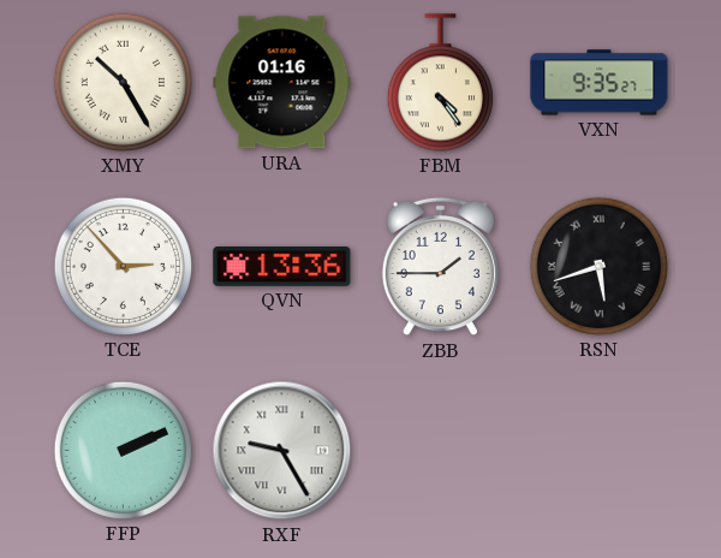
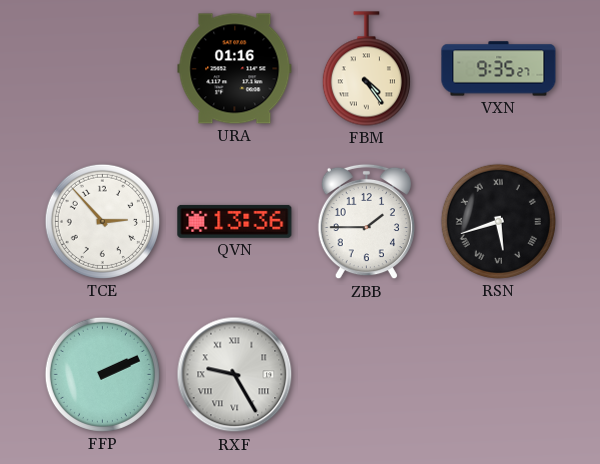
XMY: 10:25 -> none
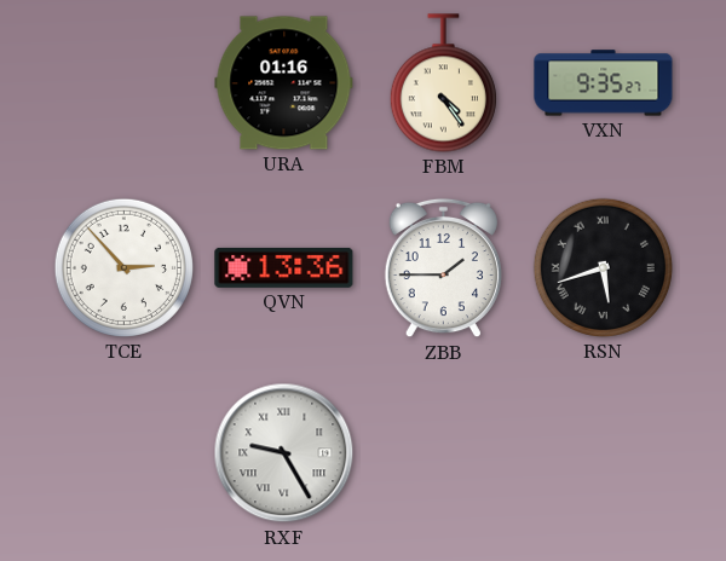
FFP: 2:11 -> none
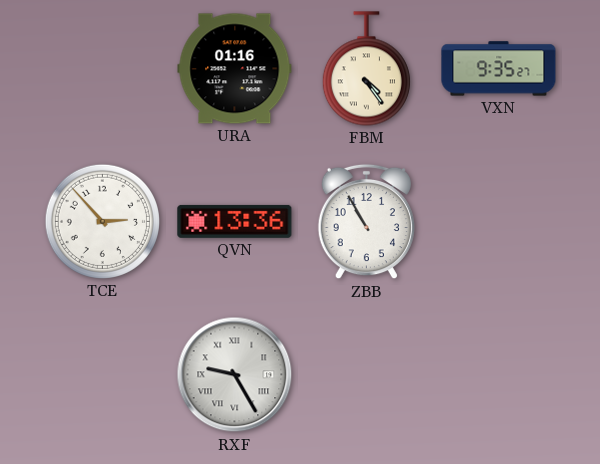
ZBB: 1:45 -> 10:55
RSN: 5:42 -> none
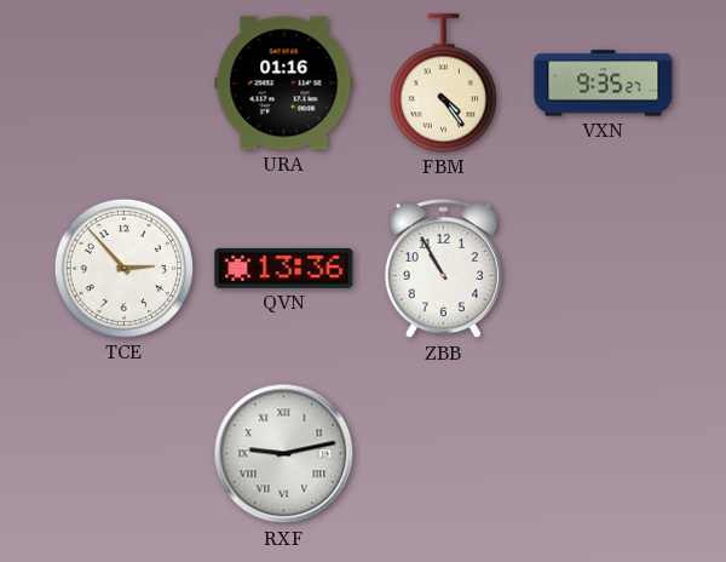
RXF: 9:25 -> 9:13
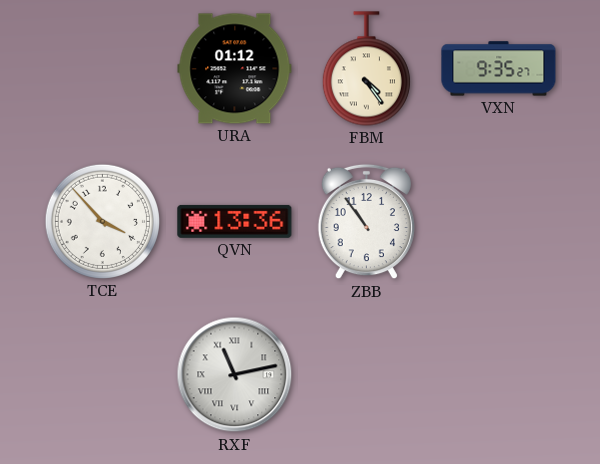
URA: 01:16 -> 01:12
TCE: 2:53 -> 3:53
ZBB: 10:55 -> 10:54
RXF: 9:13 -> 11:13
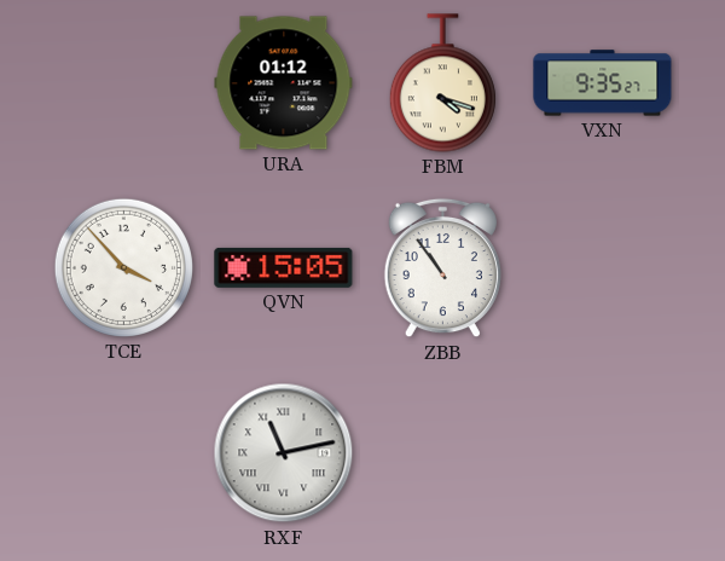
FBM: 4:24 -> 4:18
QVN: 13:36 -> 15:05
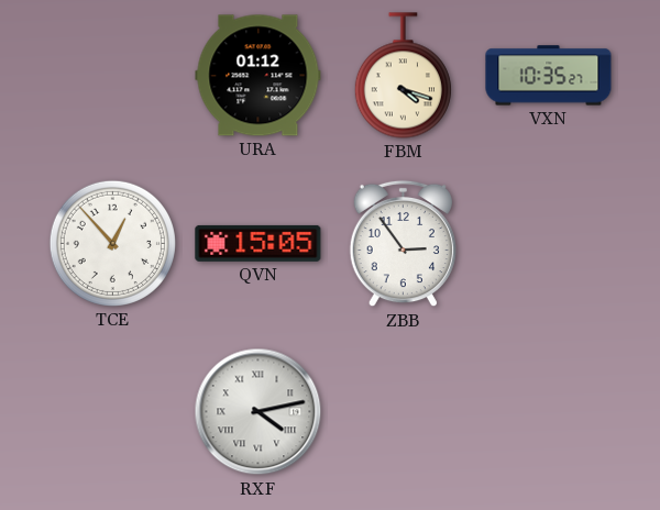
VXN: 9:35 -> 10:35
TCE: 3:53 -> 12:53
ZBB: 10:54 -> 2:54
RXF: 11:13 -> 4:13
